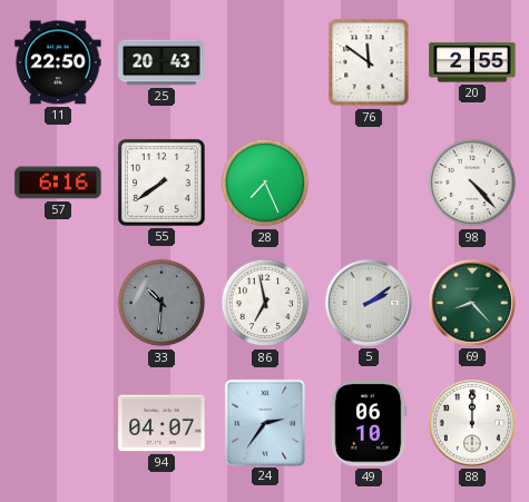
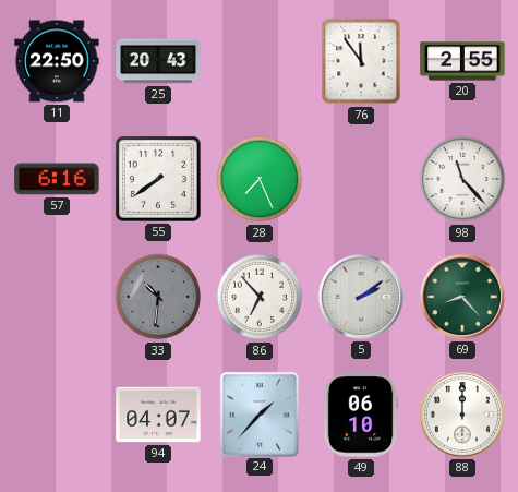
76: 11:51 -> 11:54
98: 4:23 -> 11:23
86: 6:58 -> 6:53
24: 2:36 -> 1:37
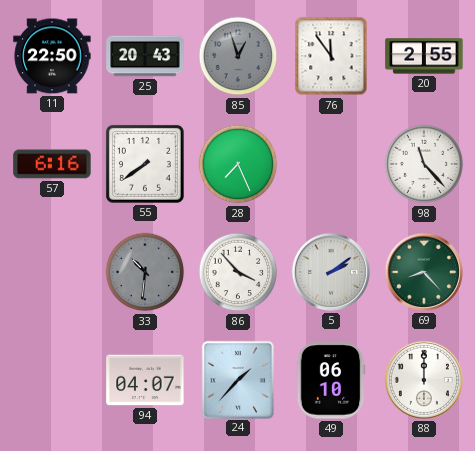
85: none -> 12:57
86: 6:53 -> 3:53
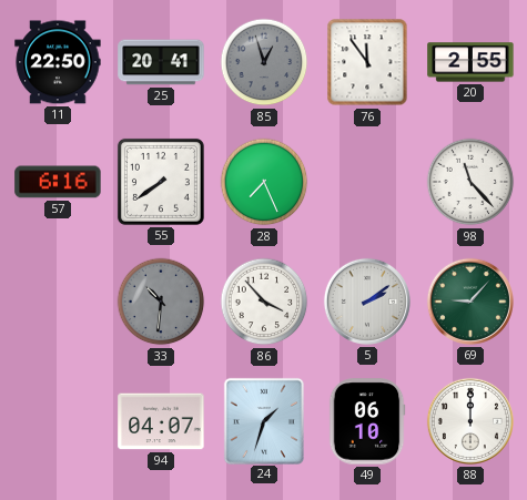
25: 20:43 -> 20:41
69: 8:23 -> 9:07
24: 1:37 -> 1:33
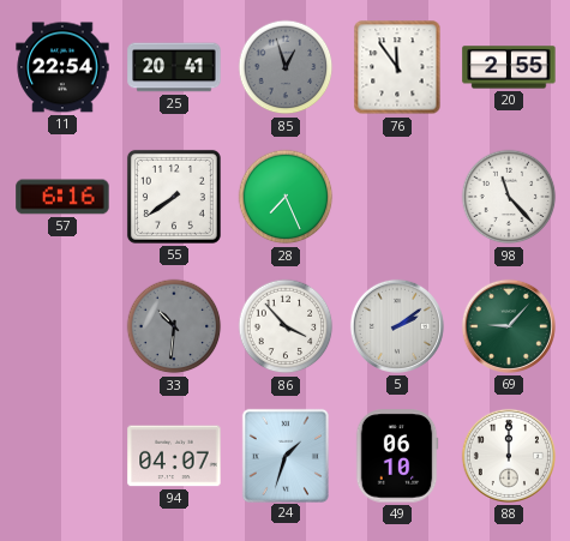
11: 22:50 -> 22:54
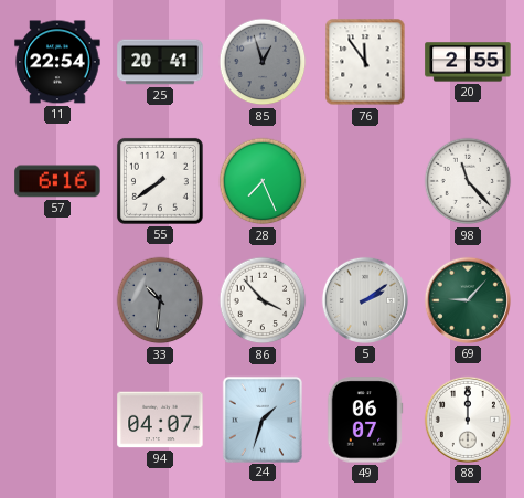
49: 06:10 -> 06:07
